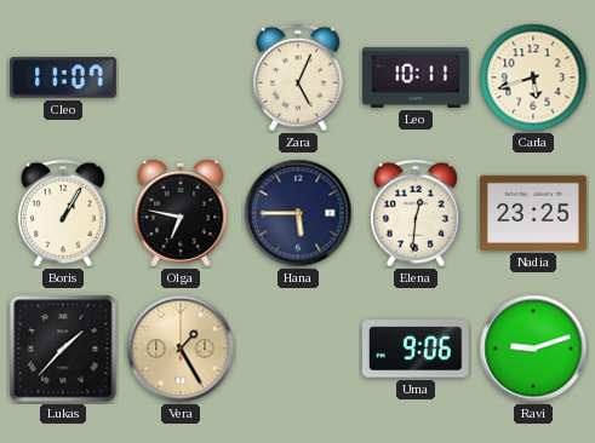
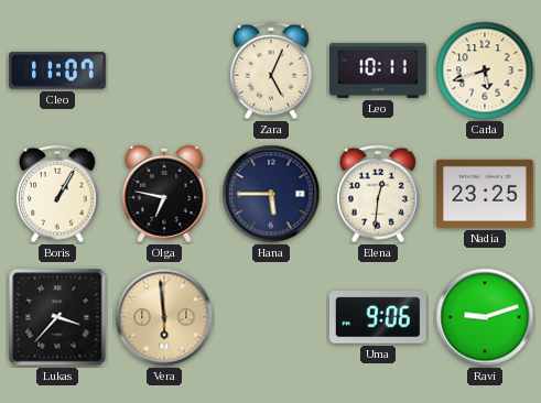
Lukas: 1:37 -> 3:37
Vera: 1:25 -> 5:59
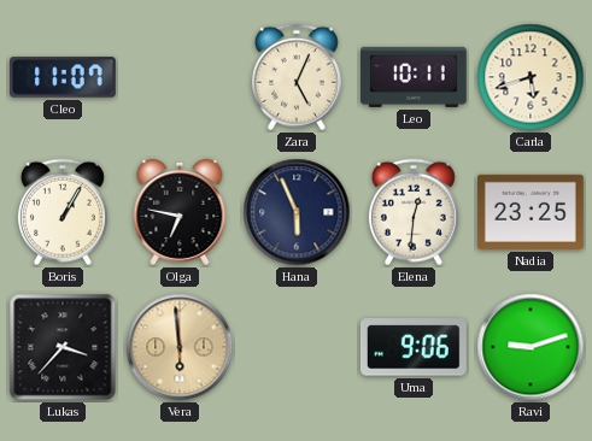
Hana: 5:45 -> 5:56
